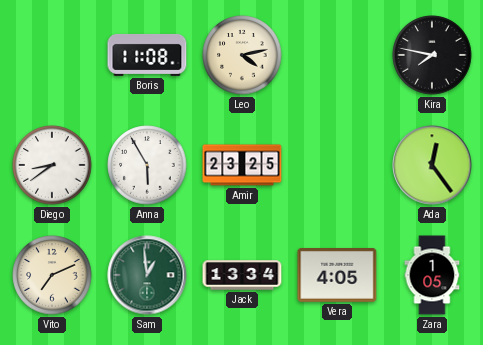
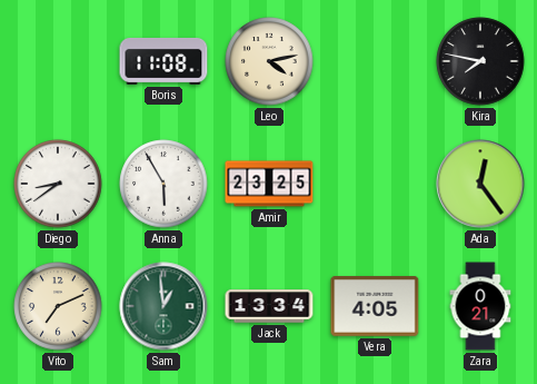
Zara: 1:05 -> 0:21
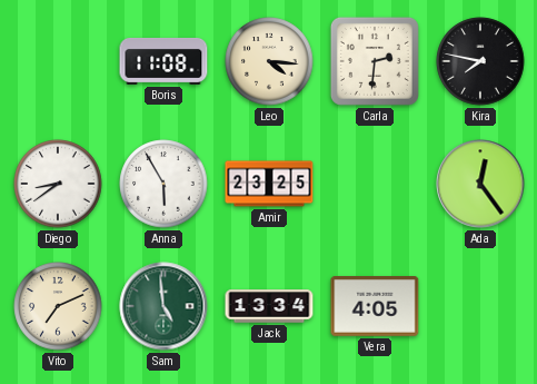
Leo: 4:13 -> 4:16
Carla: none -> 2:31
Sam: 12:59 -> 4:59
Zara: 0:21 -> none
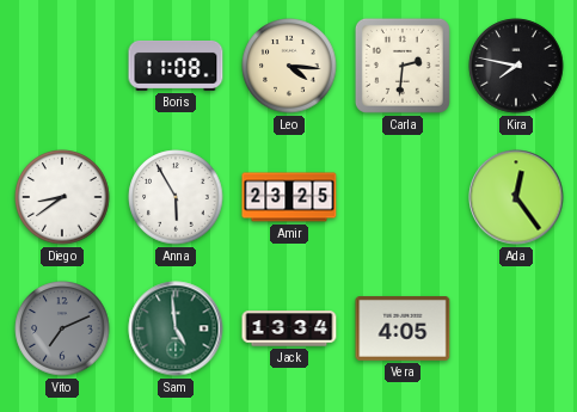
Vito dial: cream -> grey
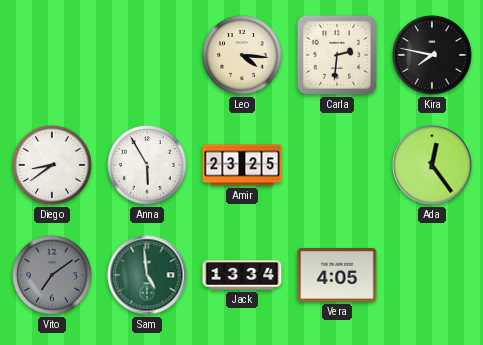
Boris: 11:08 -> none
Vito: 7:11 -> 7:09
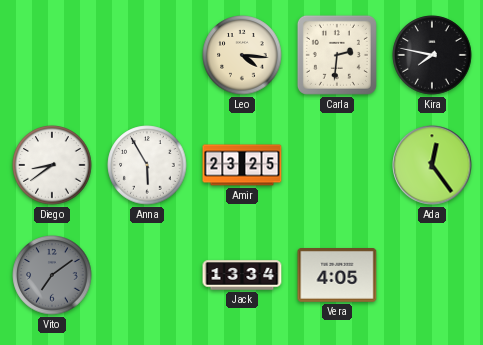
Sam: 4:59 -> none
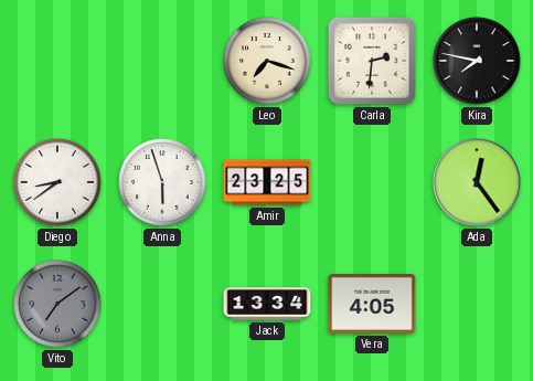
Leo: 4:16 -> 7:18
Anna: 5:55 -> 5:57
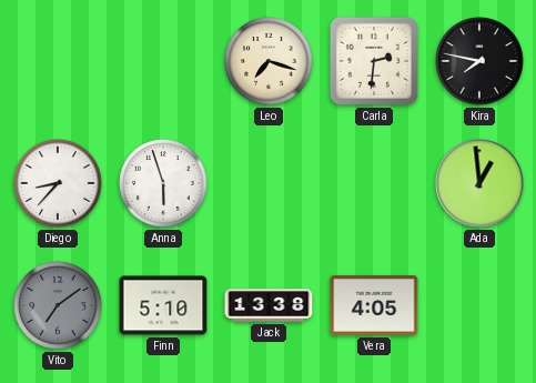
Diego: 8:39 -> 8:37
Amir: 23:25 -> none
Ada: 12:24 -> 12:59
Finn: none -> 5:10
Jack: 13:34 -> 13:38
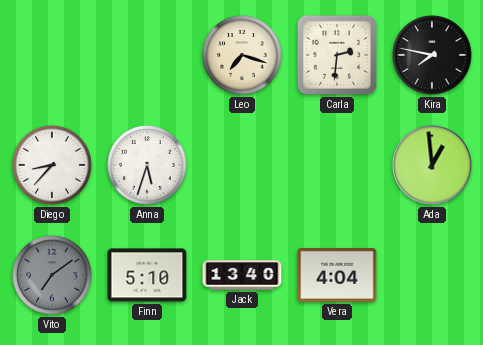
Anna: 5:57 -> 5:33
Jack: 13:38 -> 13:40
Vera: 4:05 -> 4:04
